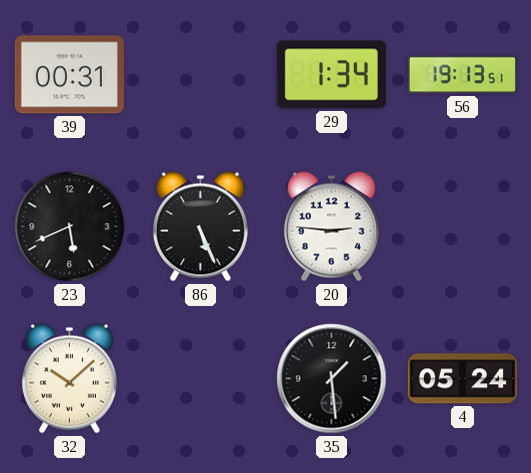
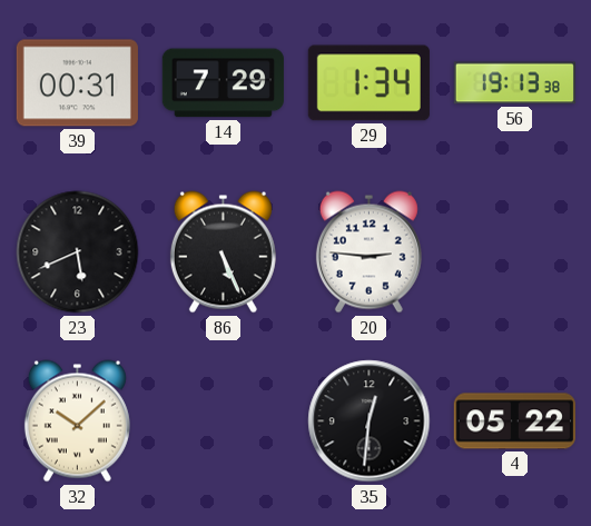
14: none -> 7:29
56: 19:13:51 -> 19:13:38
35: 1:29 -> 12:31
4: 05:24 -> 05:22
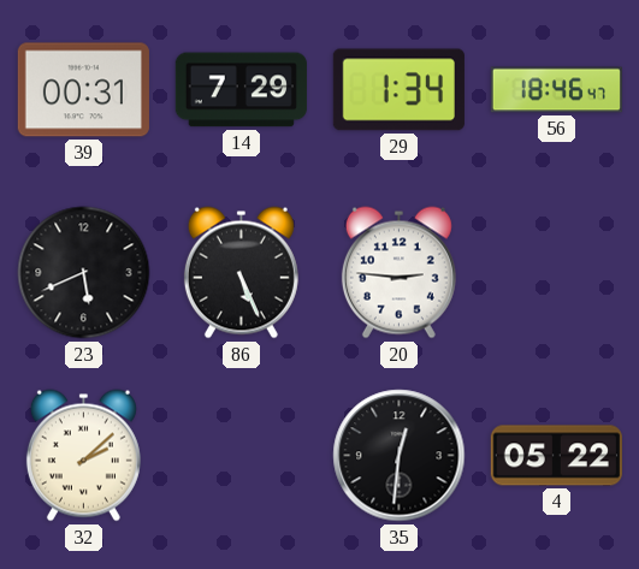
56: 19:13 -> 18:46
32: 10:08 -> 2:08
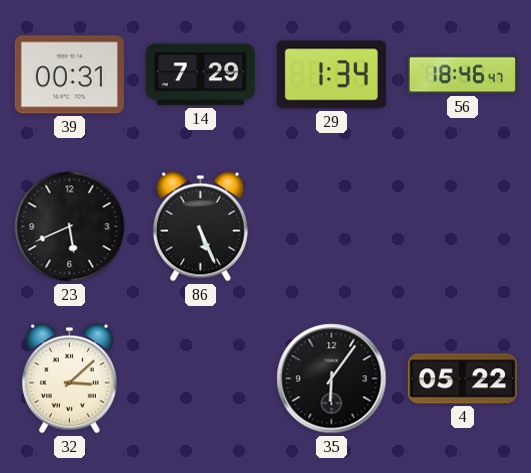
20: 2:46 -> none
32: 2:08 -> 3:08
35: 12:31 -> 6:06
